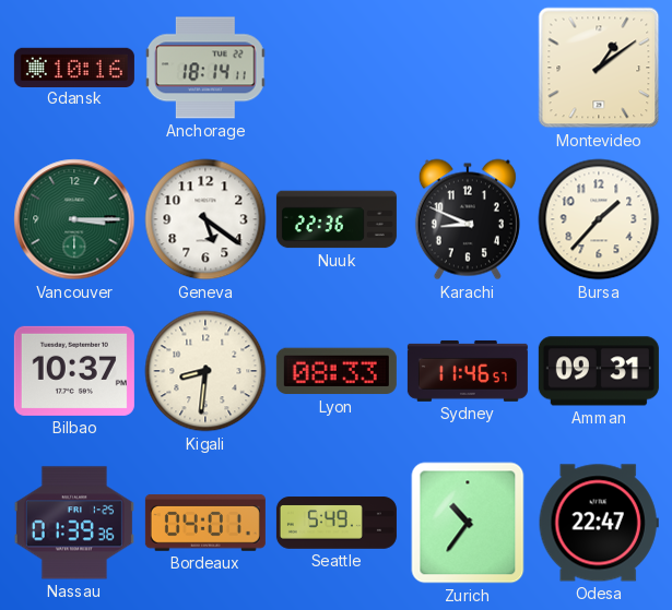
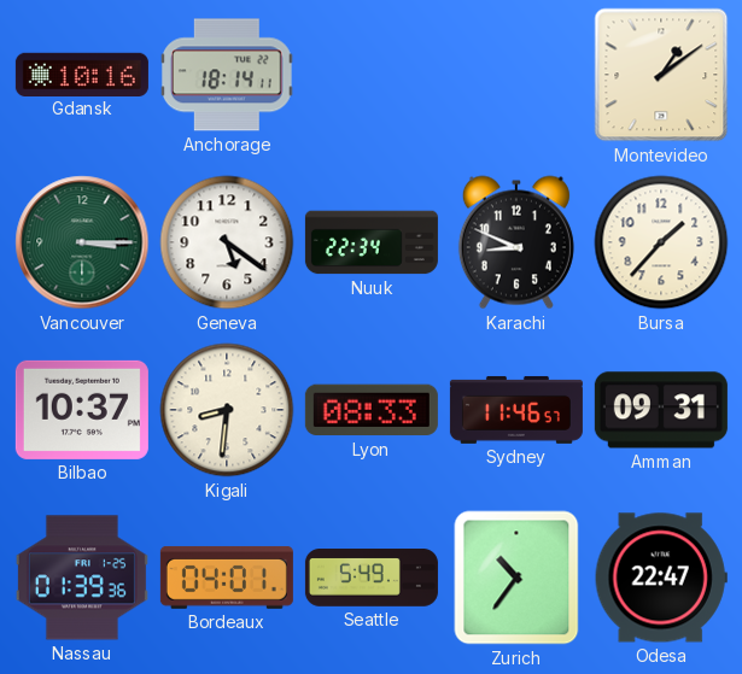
Nuuk: 22:36 -> 22:34
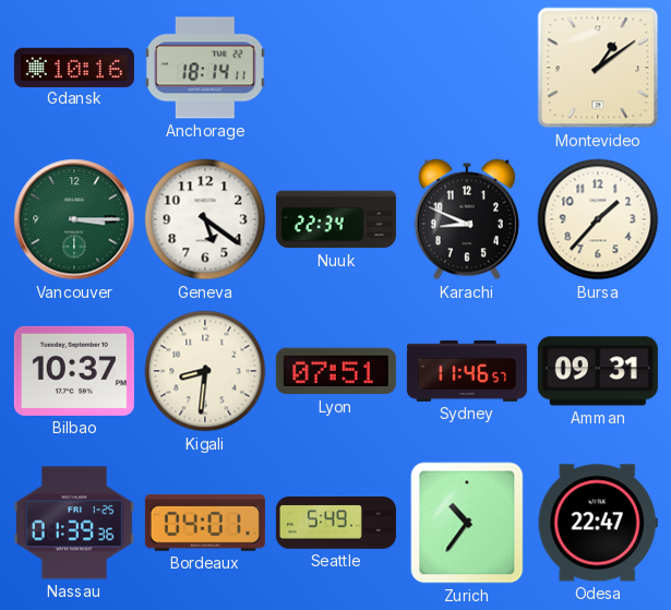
Lyon: 08:33 -> 07:51
